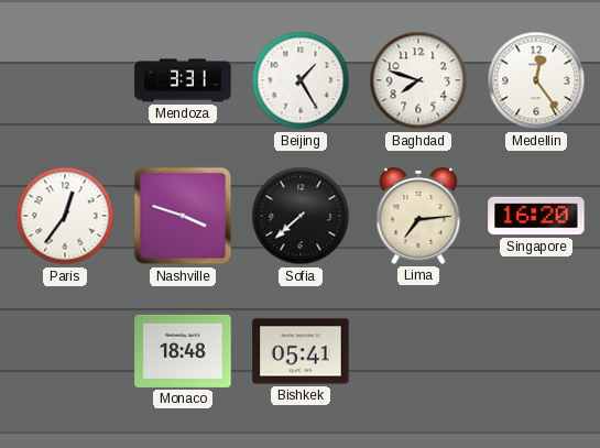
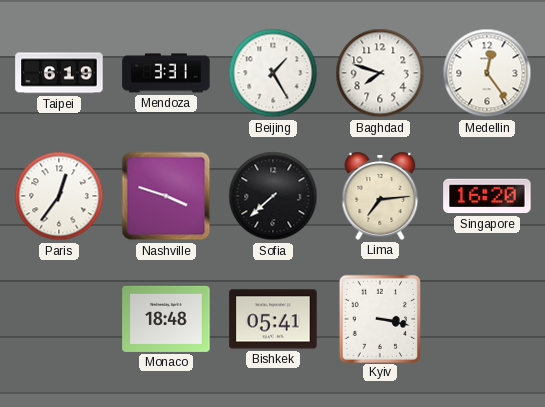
Taipei: none -> 6:19
Kyiv: none -> 3:17
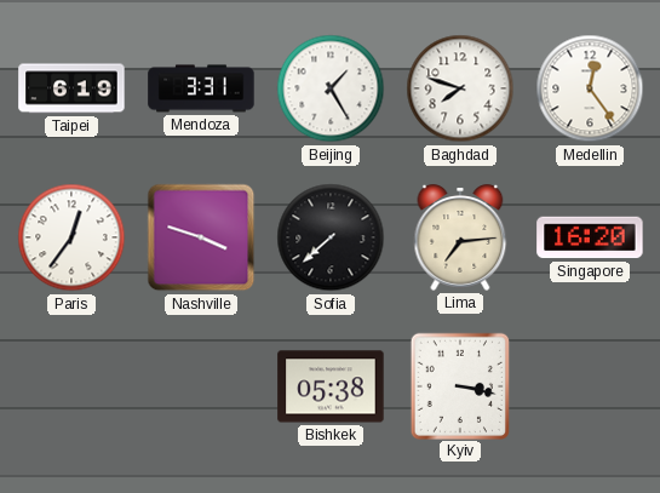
Monaco: 18:48 -> none
Bishkek: 05:41 -> 05:38
